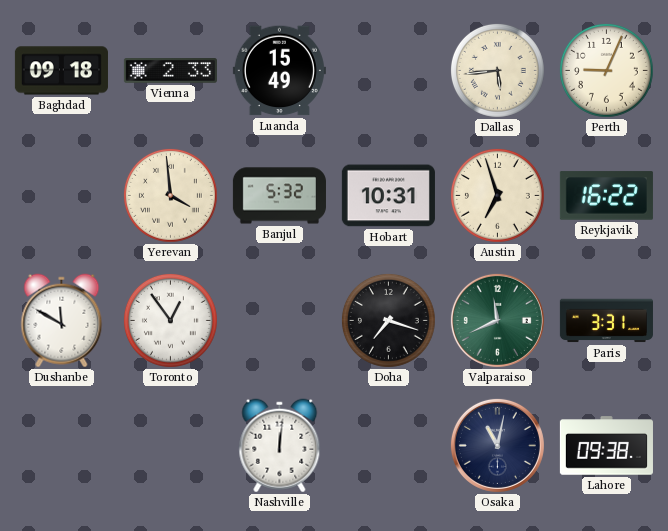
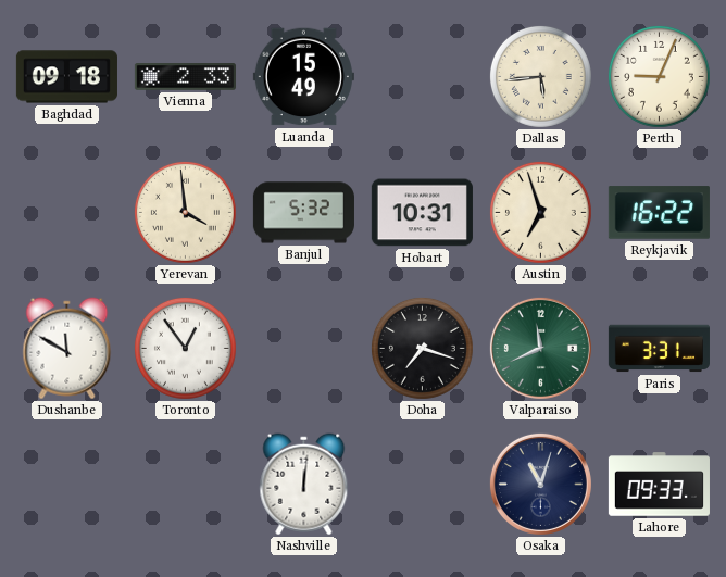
Osaka: 11:02 -> 11:03
Lahore: 09:38 -> 09:33
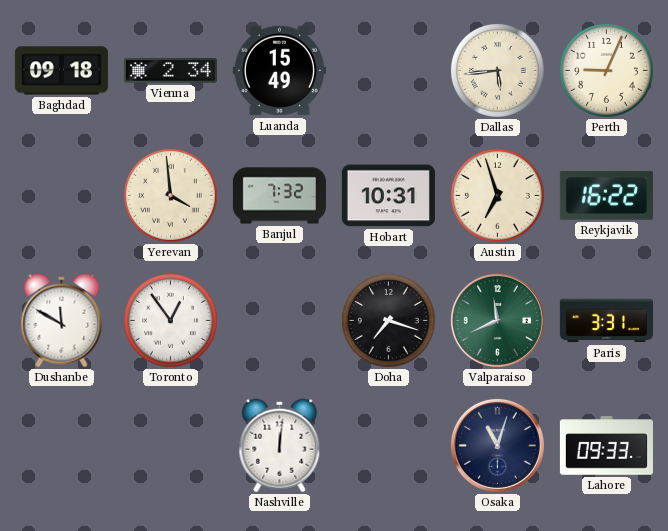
Vienna: 2:33 -> 2:34
Banjul: 5:32 -> 7:32
